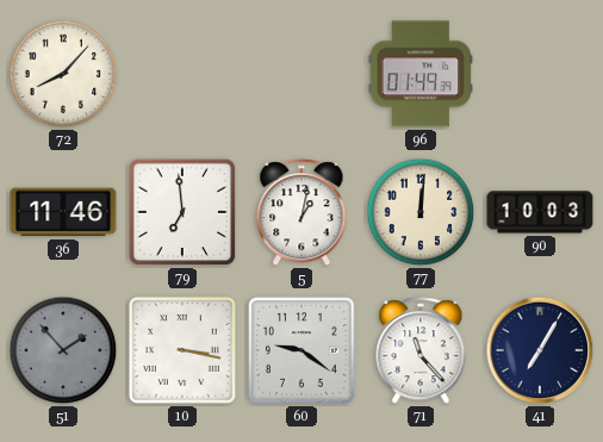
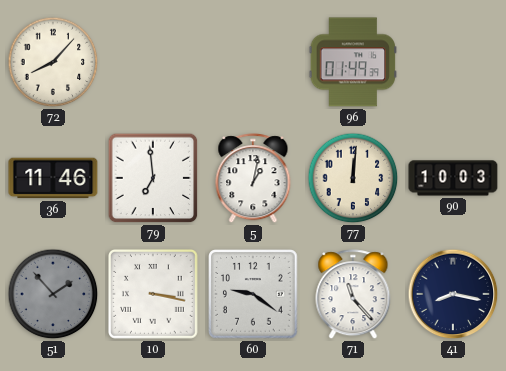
41: 7:05 -> 8:17
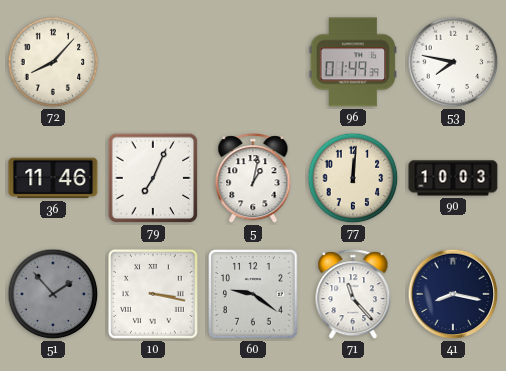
53: none -> 7:47
79: 6:59 -> 7:04
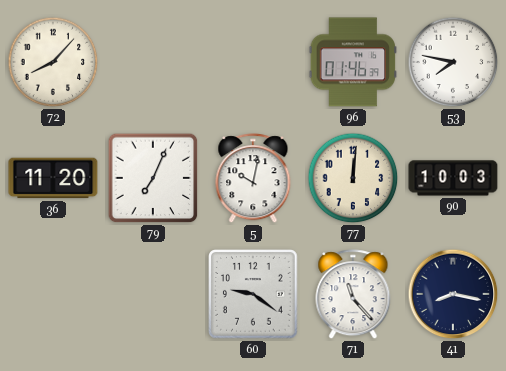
96: 01:49 -> 01:46
36: 11:46 -> 11:20
5: 1:02 -> 10:02
51: 1:53 -> none
10: 3:17 -> none
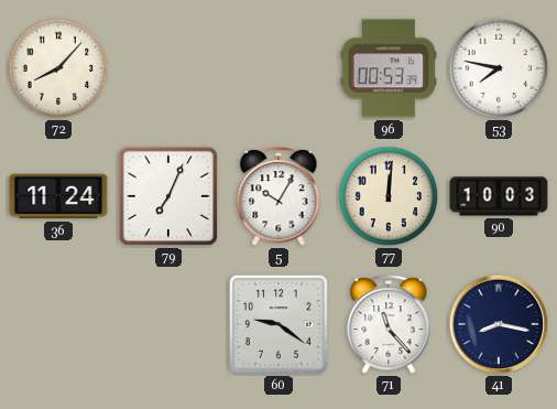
96: 01:46 -> 00:53
36: 11:20 -> 11:24
5: 10:02 -> 10:05
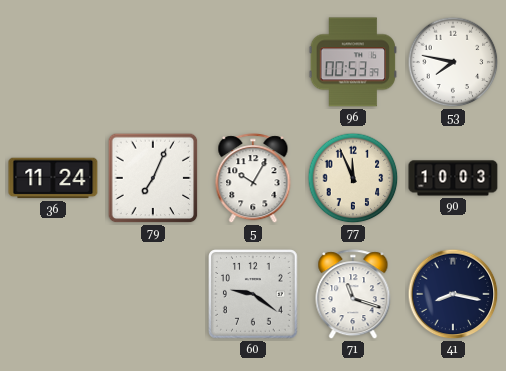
72: 8:07 -> none
77: 12:01 -> 11:56
71: 11:23 -> 11:18
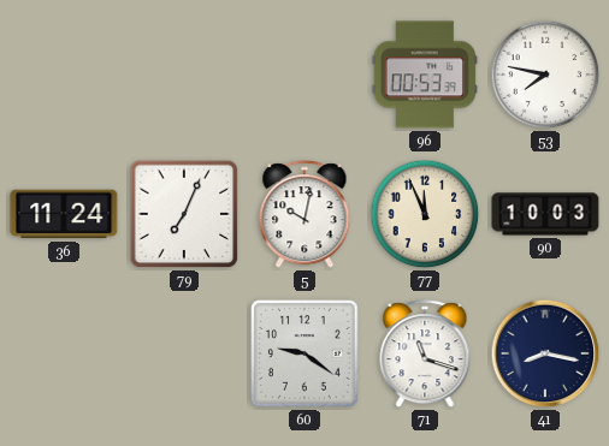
5: 10:05 -> 10:02
